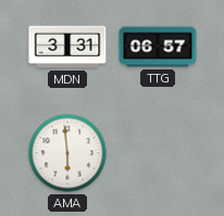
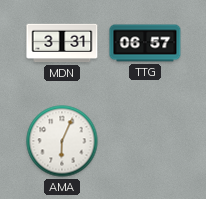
AMA: 5:59 -> 6:04
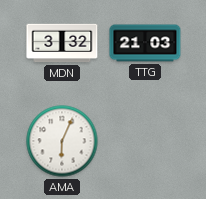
MDN: 3:31 -> 3:32
TTG: 06:57 -> 21:03
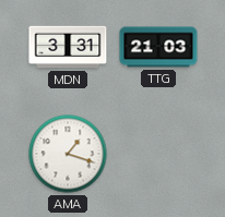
MDN: 3:32 -> 3:31
AMA: 6:04 -> 1:18
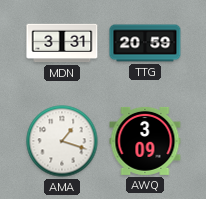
TTG: 21:03 -> 20:59
AWQ: none -> 3:09
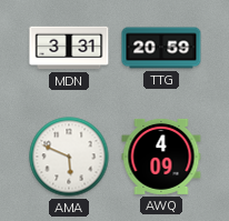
AMA: 1:18 -> 5:49
AWQ: 3:09 -> 4:09
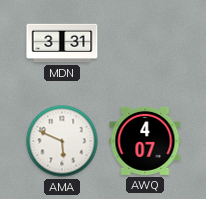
TTG: 20:59 -> none
AWQ: 4:09 -> 4:07
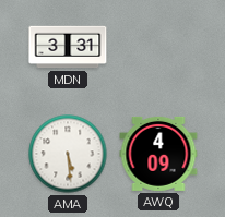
AMA: 5:49 -> 5:29
AWQ: 4:07 -> 4:09
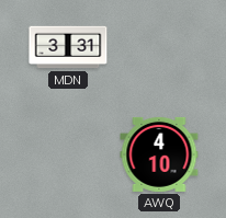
AMA: 5:29 -> none
AWQ: 4:09 -> 4:10
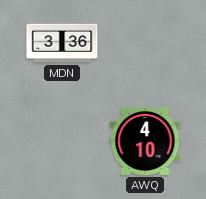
MDN: 3:31 -> 3:36
